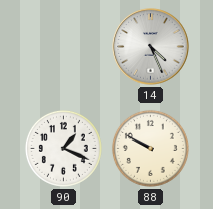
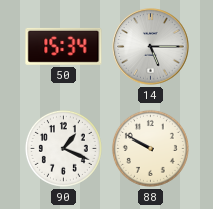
50: none -> 15:34
14: 4:26 -> 5:15
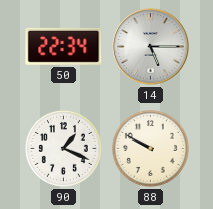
50: 15:34 -> 22:34
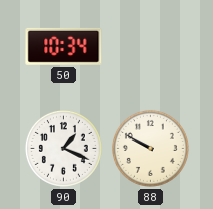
50: 22:34 -> 10:34
14: 5:15 -> none
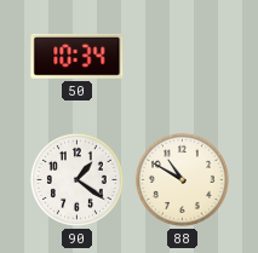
90: 1:19 -> 1:21
88: 9:50 -> 10:50
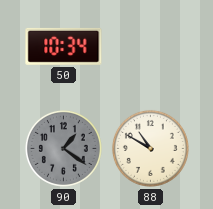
90 dial: white -> grey
